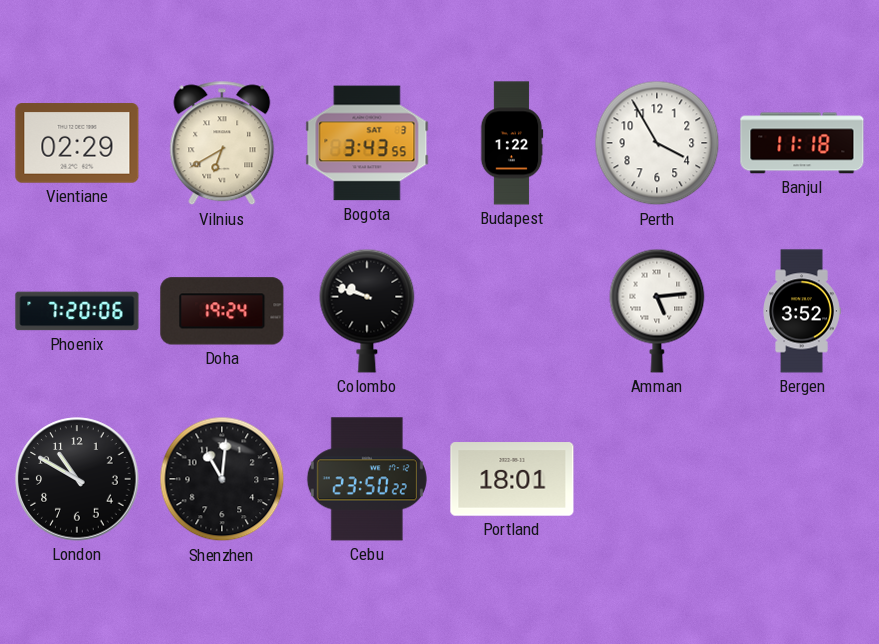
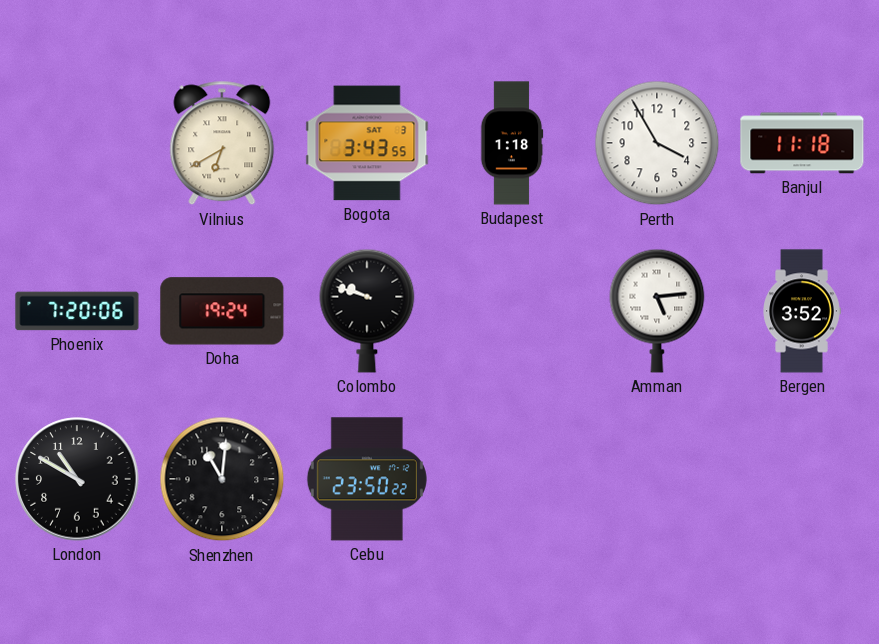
Vientiane: 02:29 -> none
Budapest: 1:22 -> 1:18
Portland: 18:01 -> none
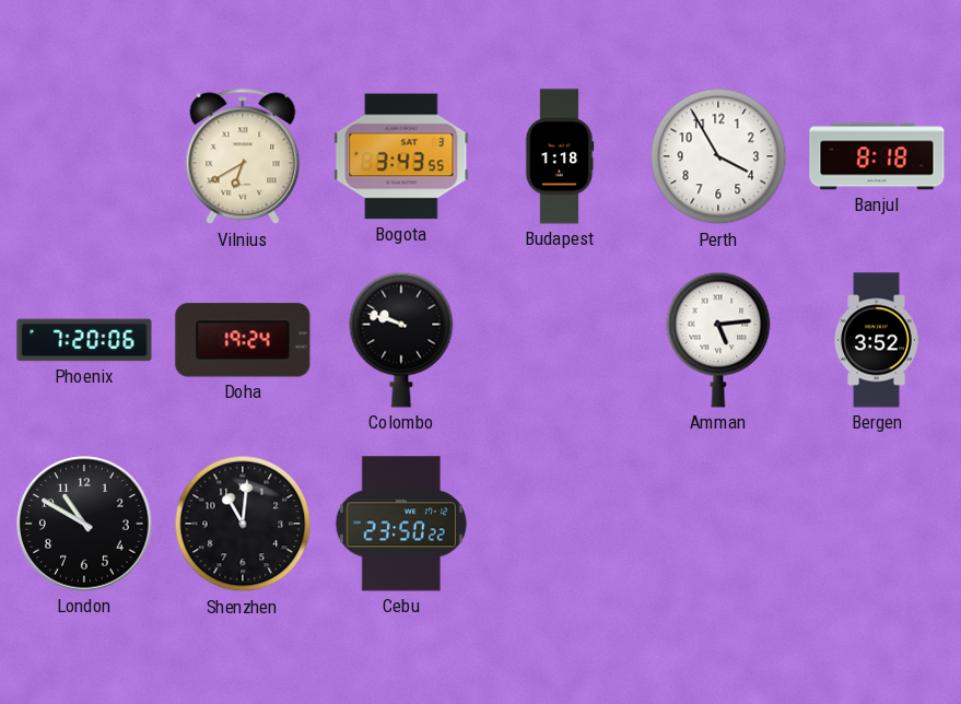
Banjul: 11:18 -> 8:18
